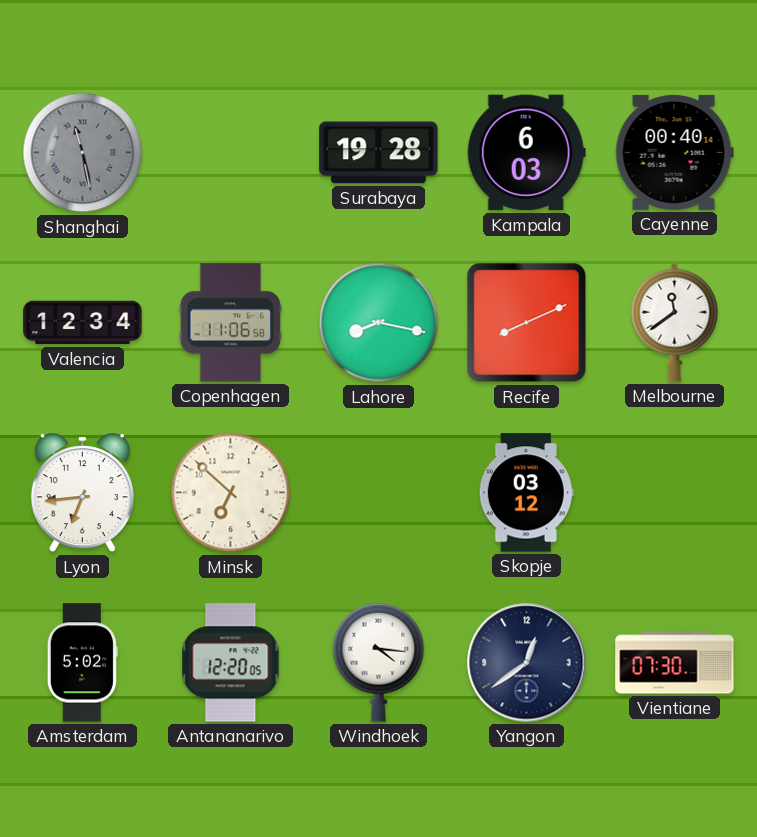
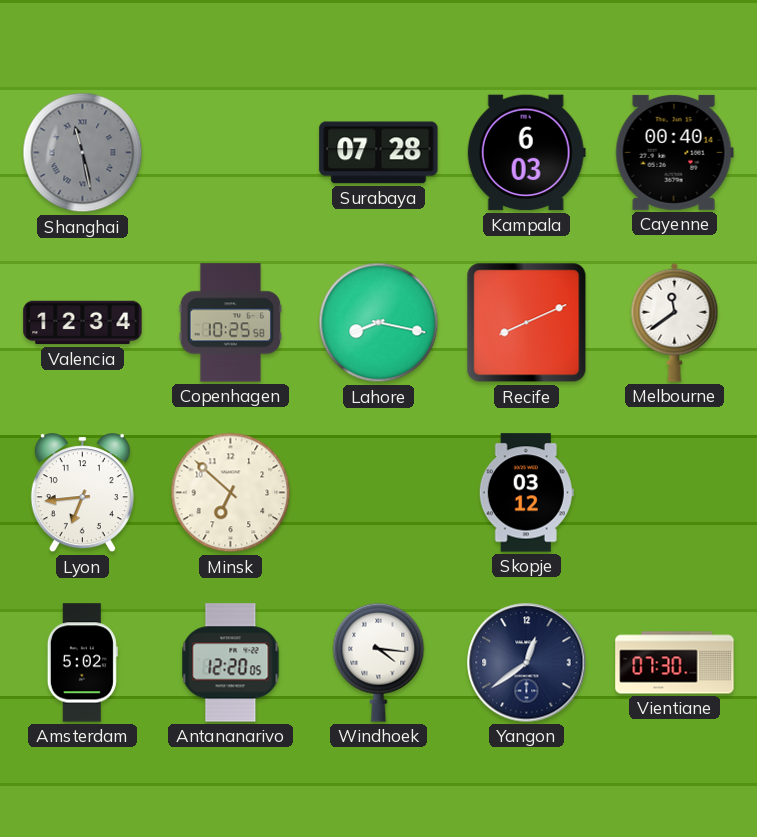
Surabaya: 19:28 -> 07:28
Copenhagen: 11:06 -> 10:25
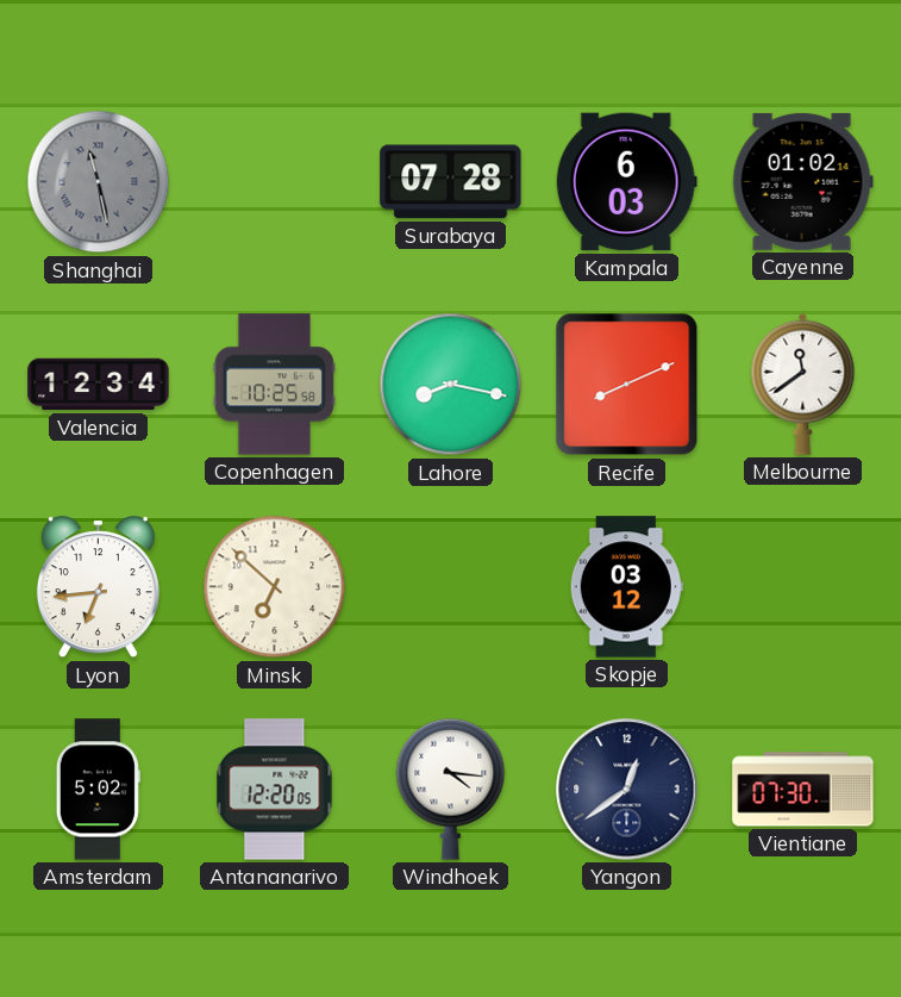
Cayenne: 00:40 -> 01:02
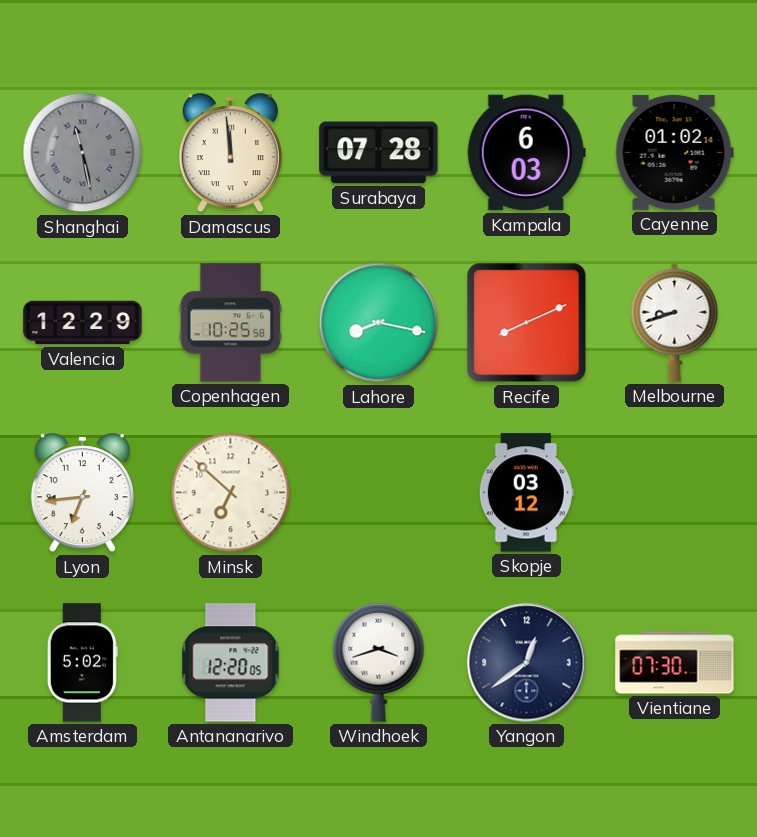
Damascus: none -> 11:59
Valencia: 12:34 -> 12:29
Melbourne: 11:39 -> 8:42
Windhoek: 4:16 -> 3:42
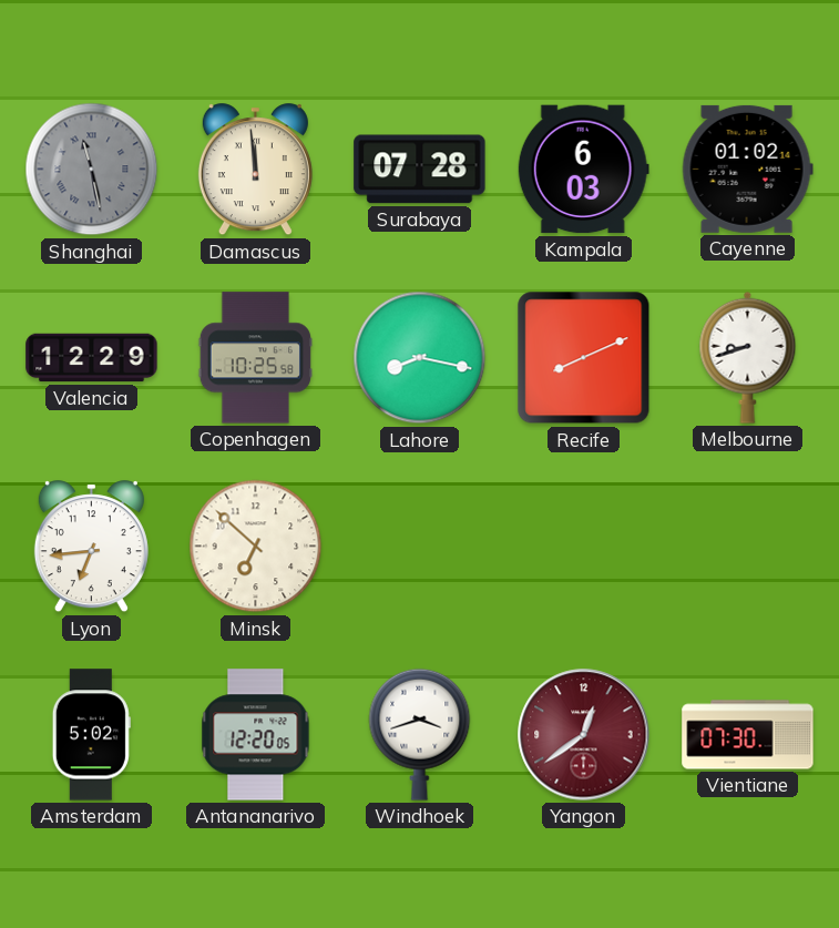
Skopje: 03:12 -> none
Yangon dial: navy -> burgundy
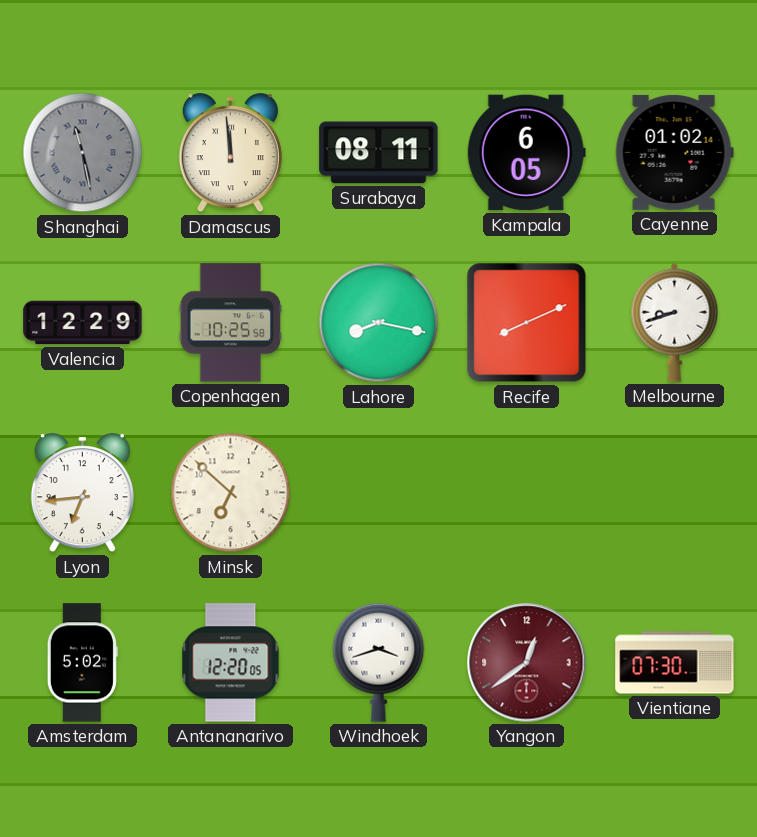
Surabaya: 07:28 -> 08:11
Kampala: 6:03 -> 6:05
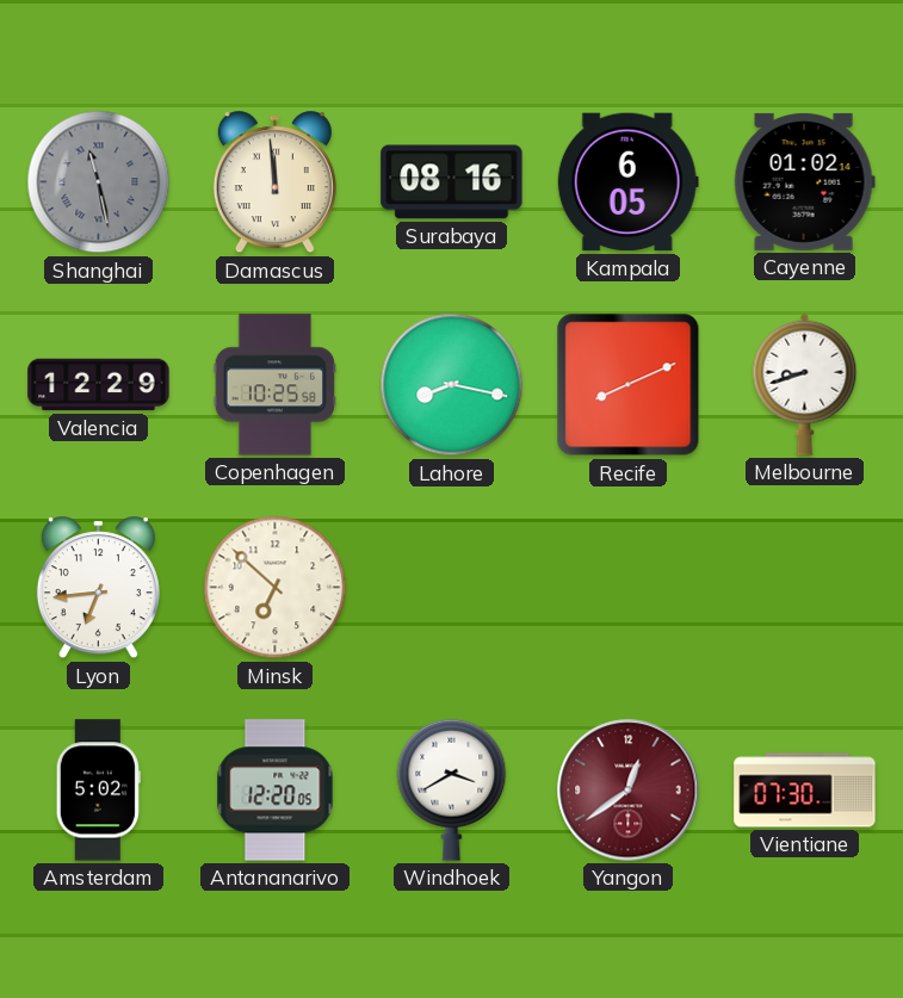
Surabaya: 08:11 -> 08:16
Windhoek: 3:42 -> 3:40
